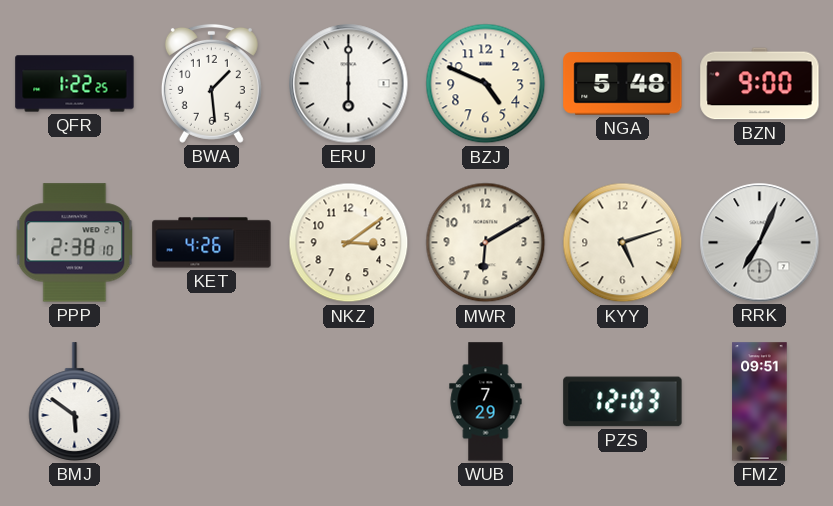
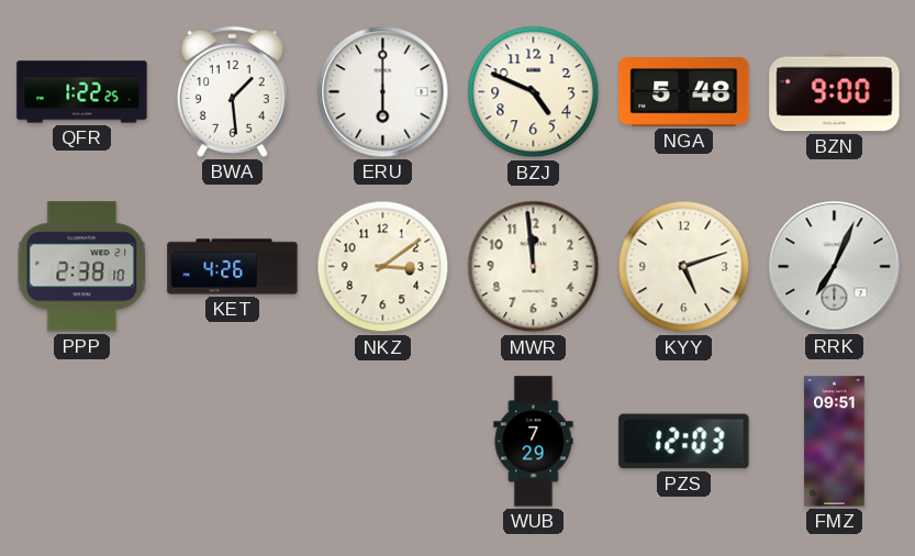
MWR: 6:10 -> 11:59
BMJ: 5:51 -> none
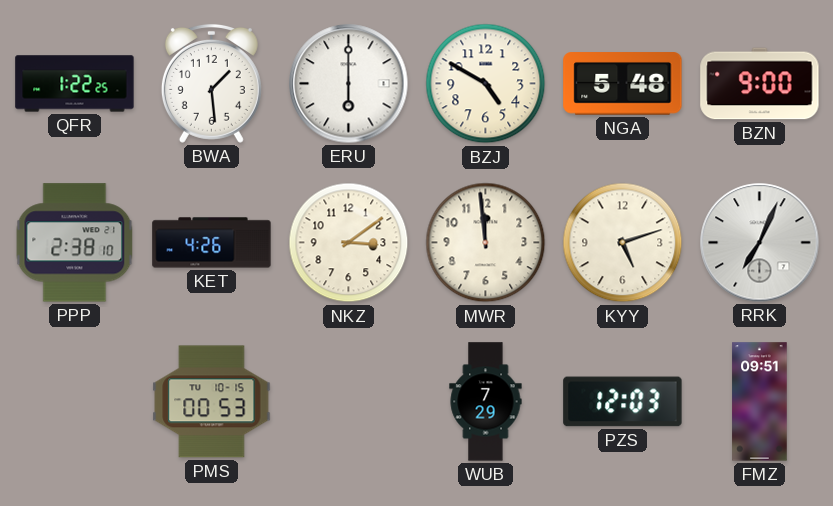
BZJ: 4:49 -> 4:50
PMS: none -> 00:53
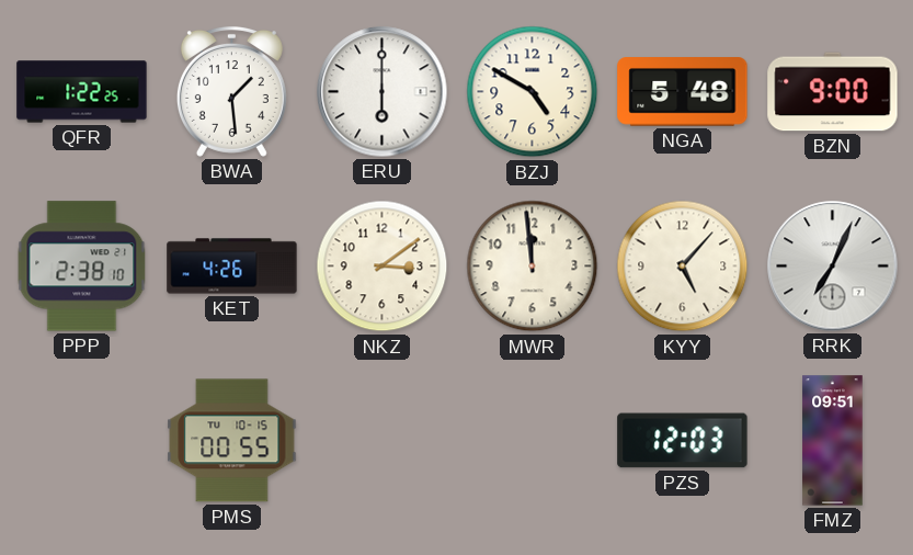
KYY: 5:12 -> 5:07
PMS: 00:53 -> 00:55
WUB: 7:29 -> none
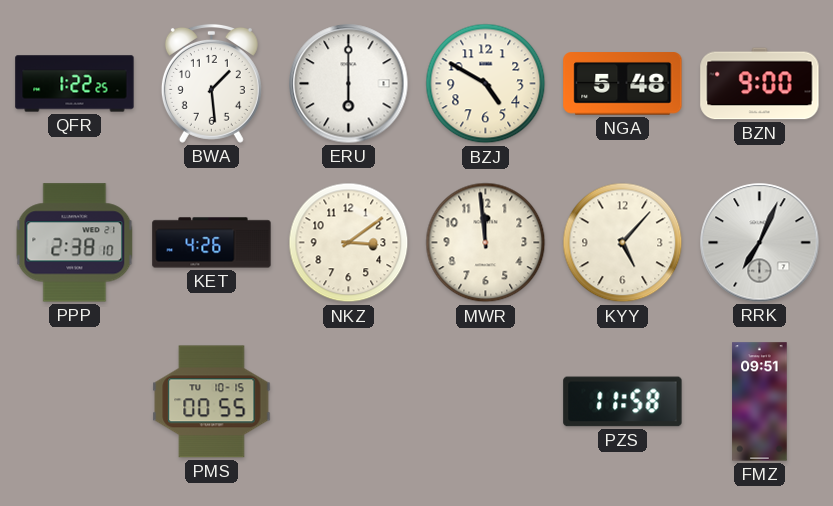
PZS: 12:03 -> 11:58
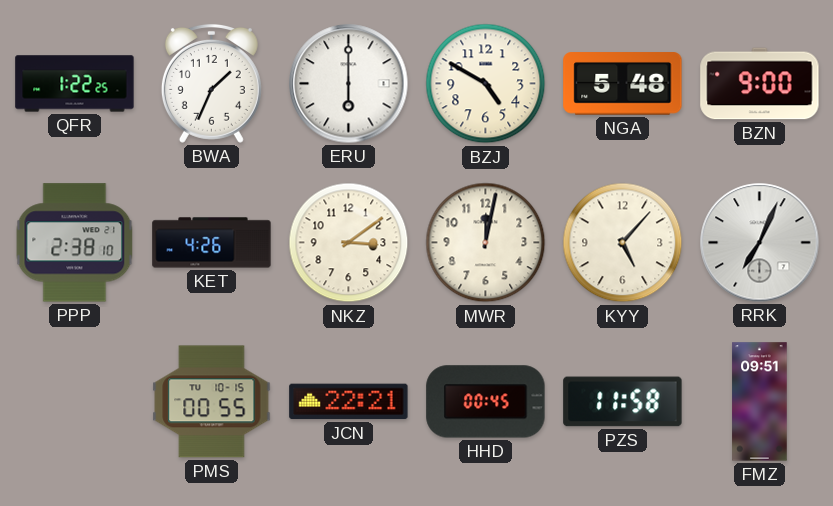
BWA: 1:29 -> 1:34
MWR: 11:59 -> 12:02
JCN: none -> 22:21
HHD: none -> 00:45
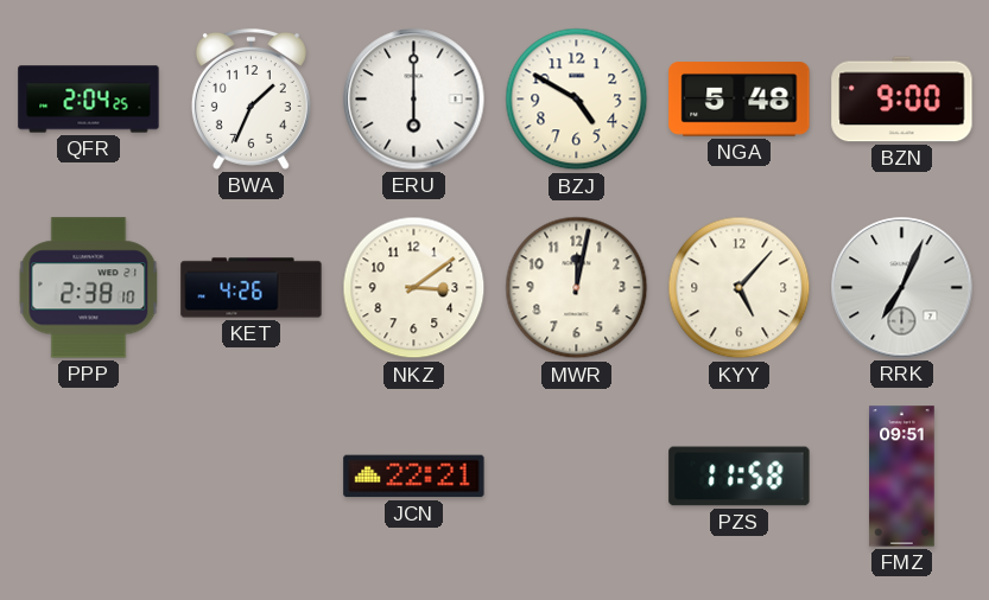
QFR: 1:22 -> 2:04
PMS: 00:55 -> none
HHD: 00:45 -> none
